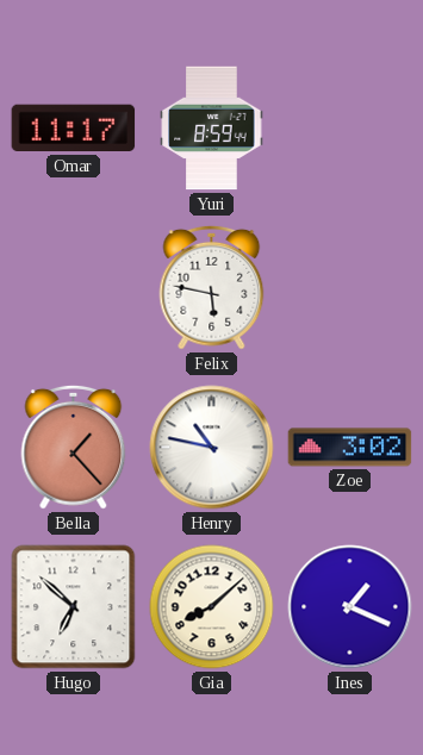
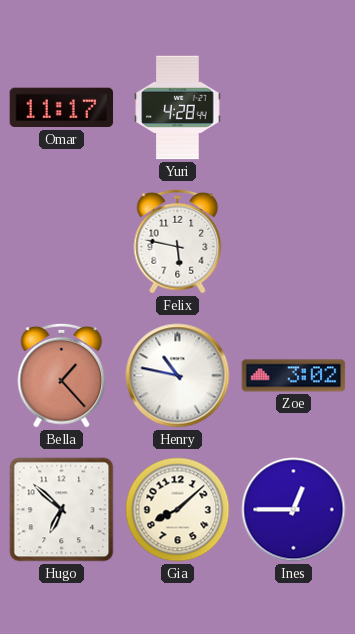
Yuri: 8:59 -> 4:28
Ines: 1:19 -> 12:45
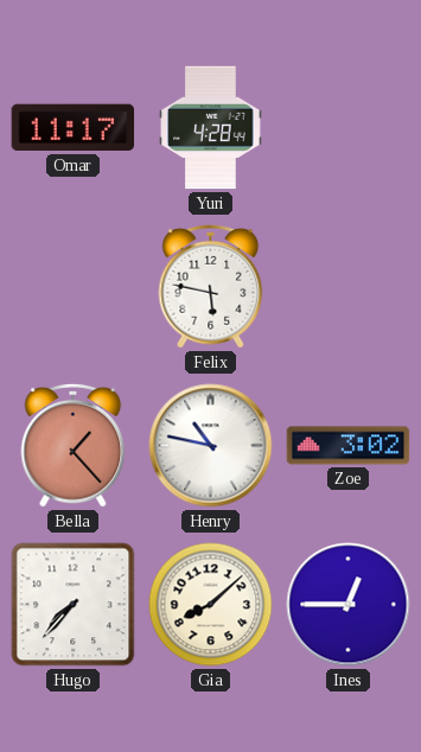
Hugo: 6:52 -> 7:37
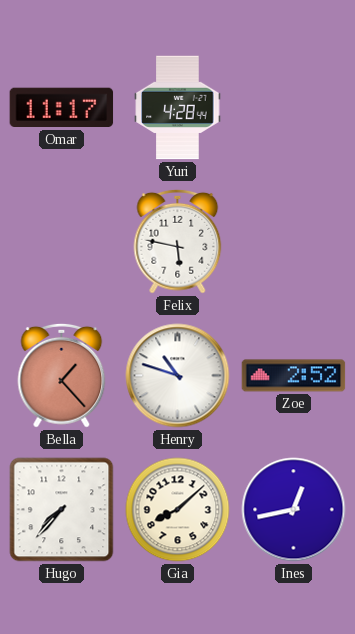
Henry: 10:47 -> 10:48
Zoe: 3:02 -> 2:52
Ines: 12:45 -> 12:43
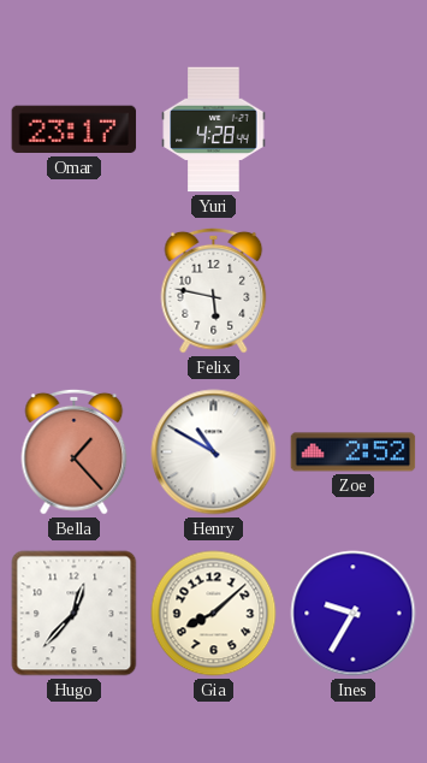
Omar: 11:17 -> 23:17
Henry: 10:48 -> 10:50
Hugo: 7:37 -> 12:37
Ines: 12:43 -> 9:35
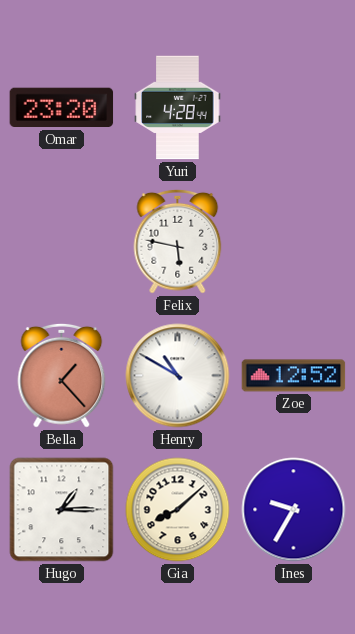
Omar: 23:17 -> 23:20
Zoe: 2:52 -> 12:52
Hugo: 12:37 -> 1:15
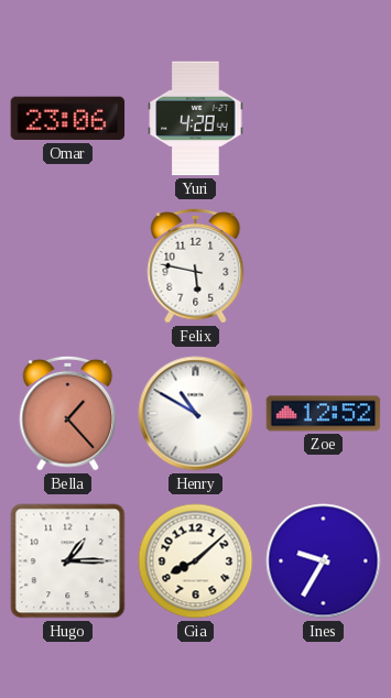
Omar: 23:20 -> 23:06
